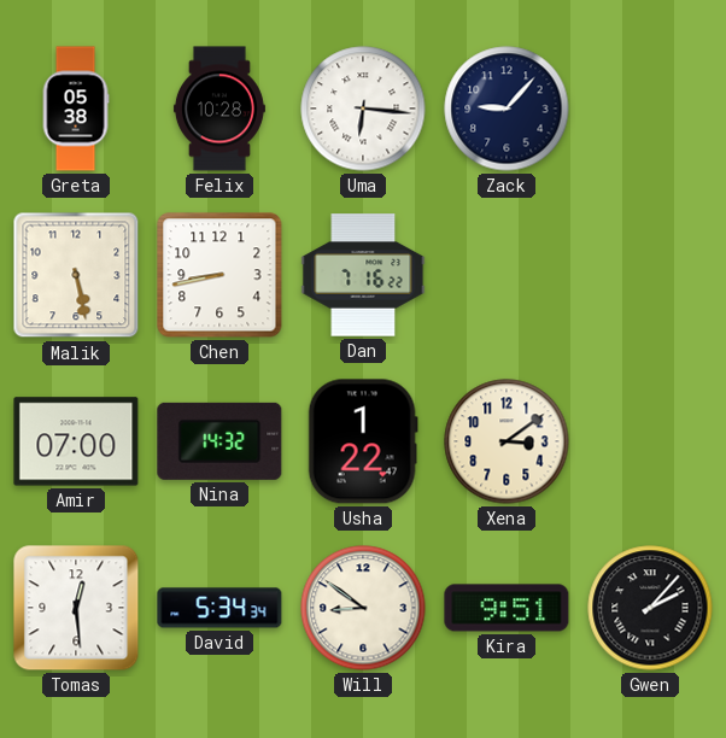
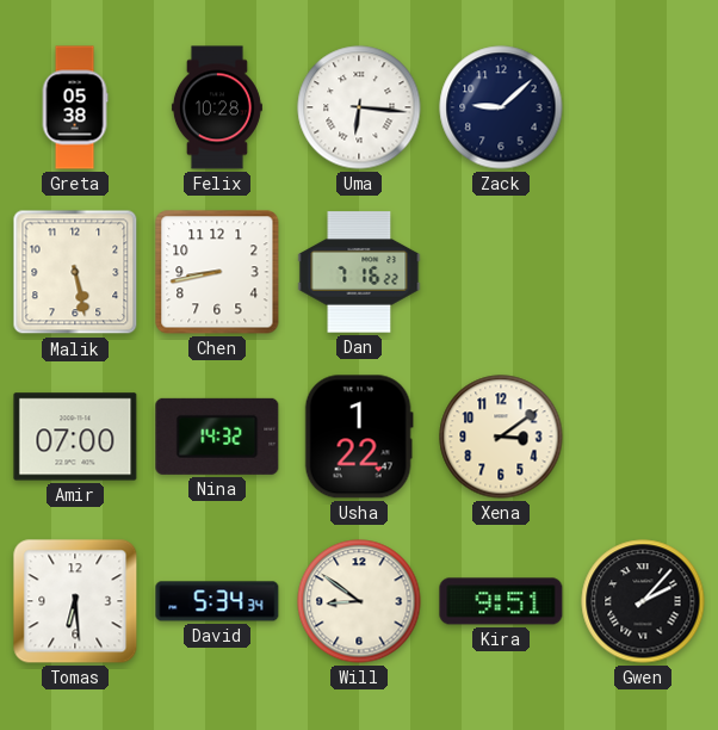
Zack: 9:07 -> 9:08
Tomas: 12:29 -> 6:29
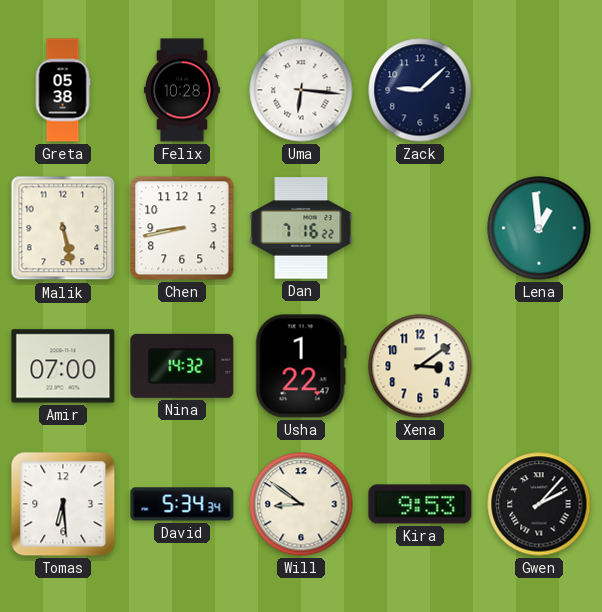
Lena: none -> 12:59
Kira: 9:51 -> 9:53
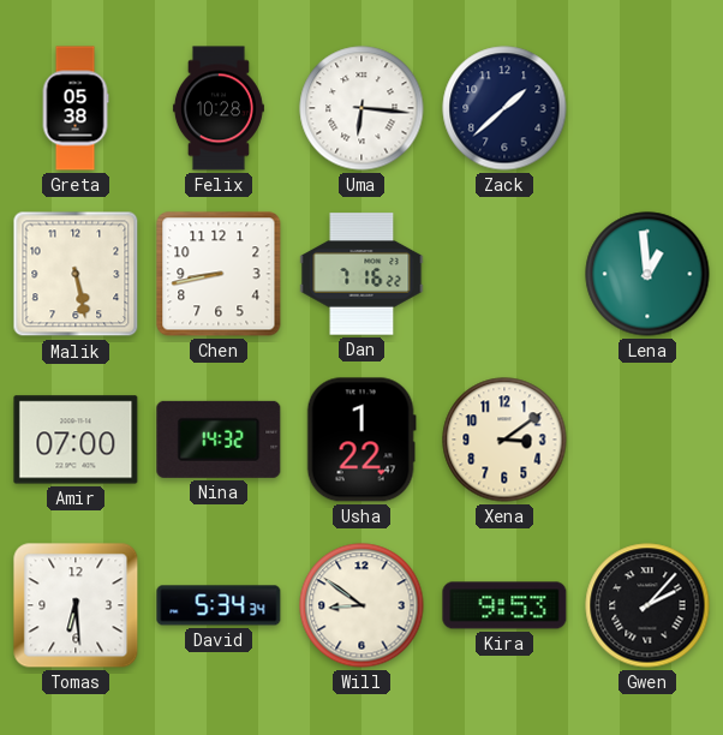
Zack: 9:08 -> 1:38
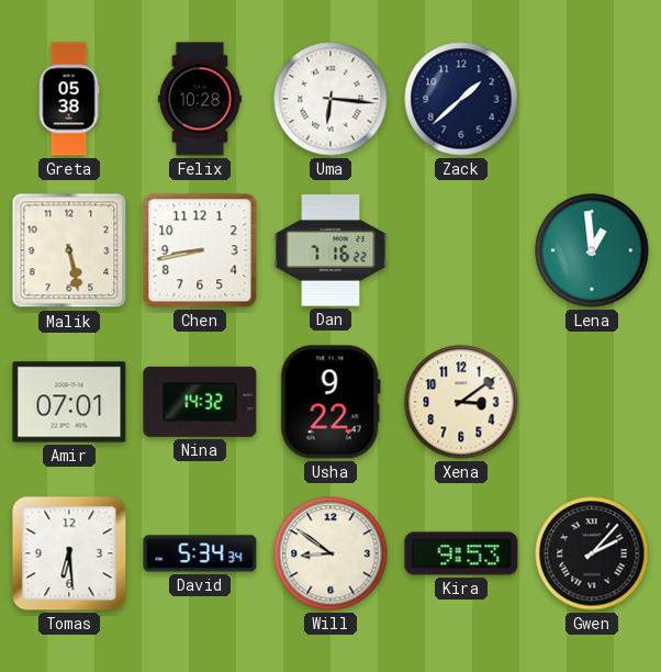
Amir: 07:00 -> 07:01
Usha: 1:22 -> 9:22
